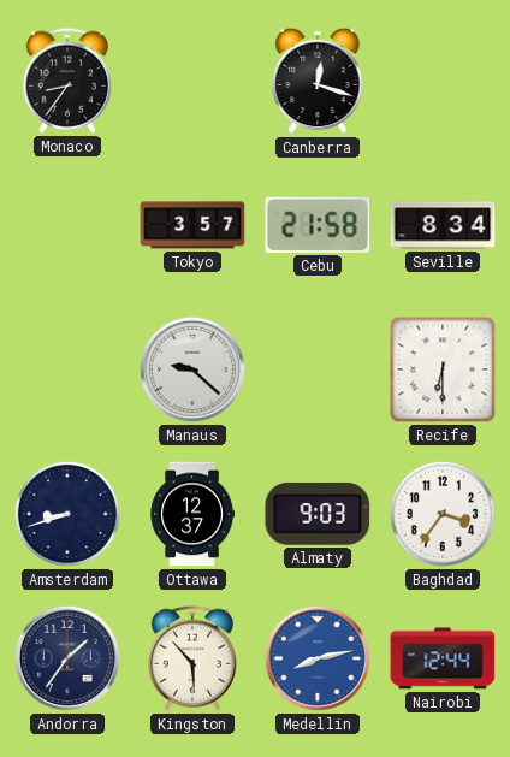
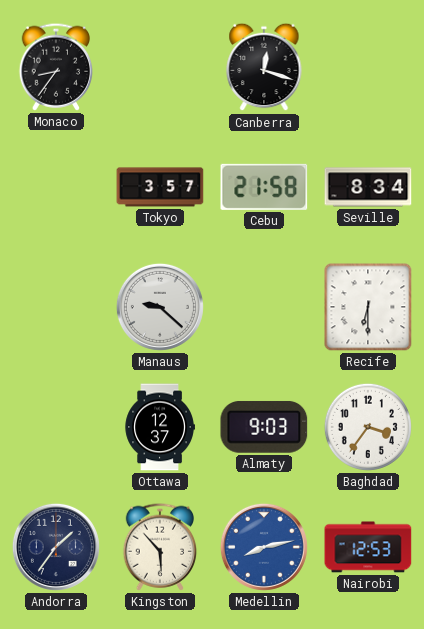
Amsterdam: 8:42 -> none
Nairobi: 12:44 -> 12:53
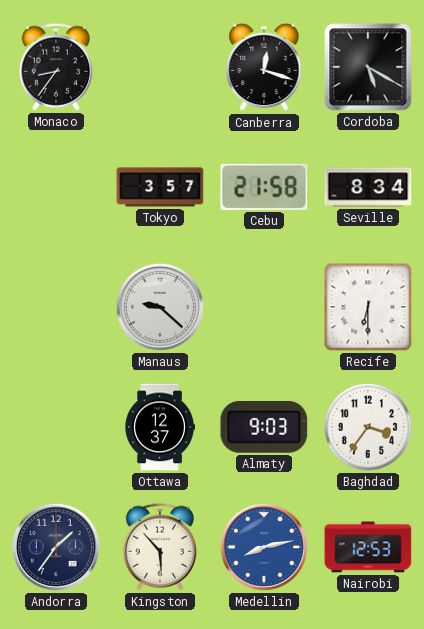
Cordoba: none -> 5:20
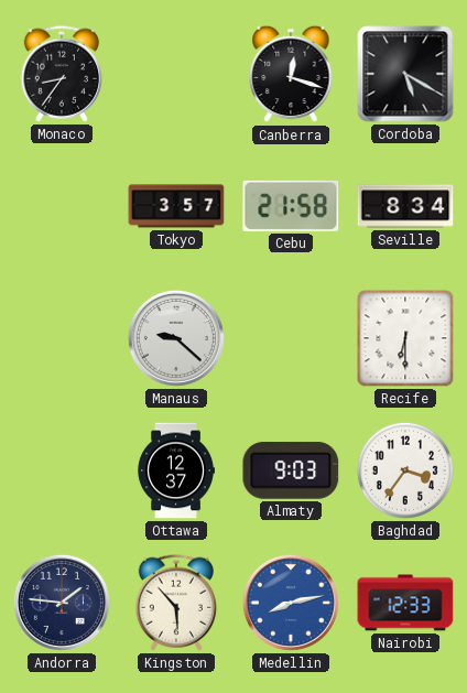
Andorra: 1:36 -> 1:46
Nairobi: 12:53 -> 12:33
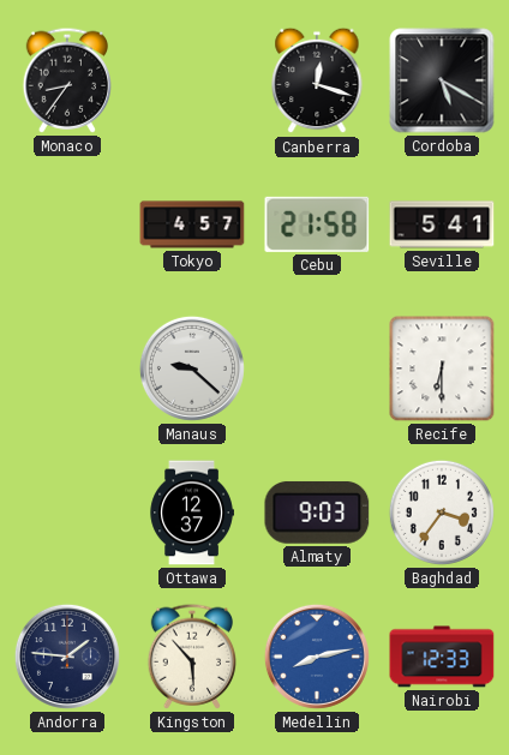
Tokyo: 3:57 -> 4:57
Seville: 8:34 -> 5:41
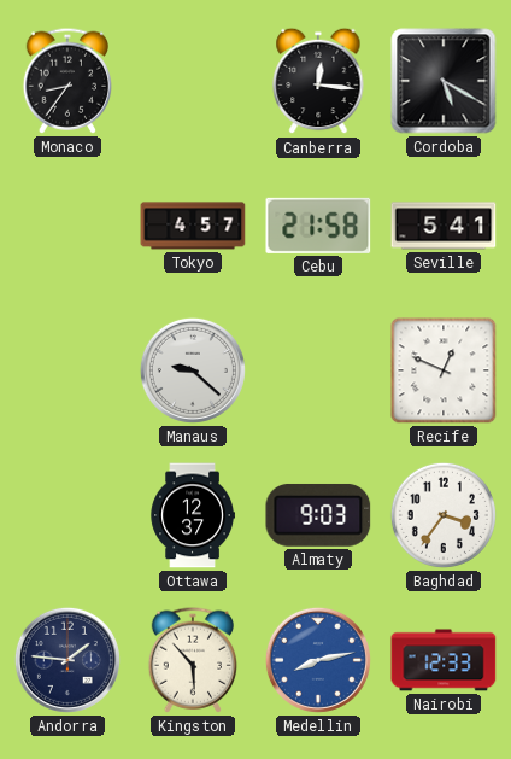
Canberra: 12:18 -> 12:16
Recife: 6:30 -> 12:49
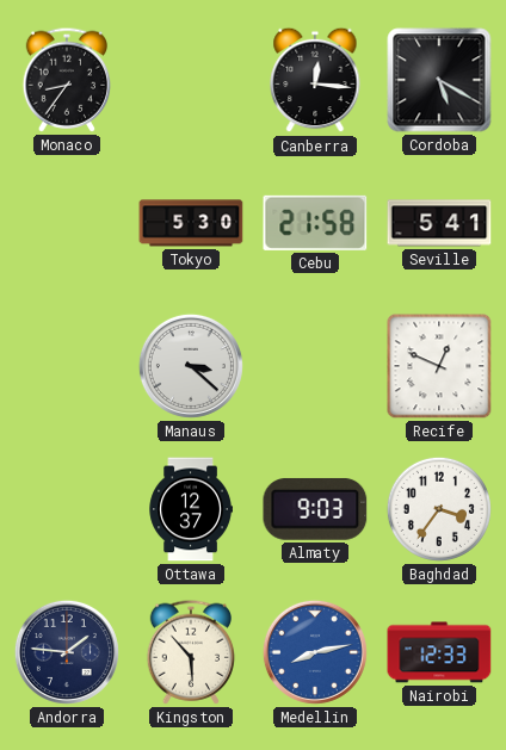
Tokyo: 4:57 -> 5:30
Manaus: 9:22 -> 3:22
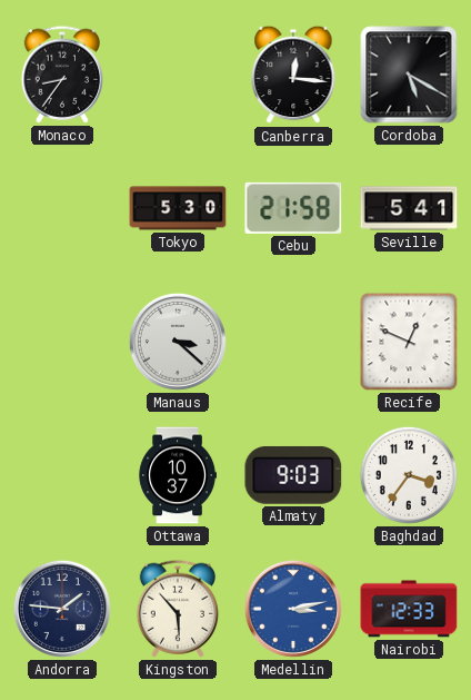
Ottawa: 12:37 -> 10:37
Medellin: 8:13 -> 3:13
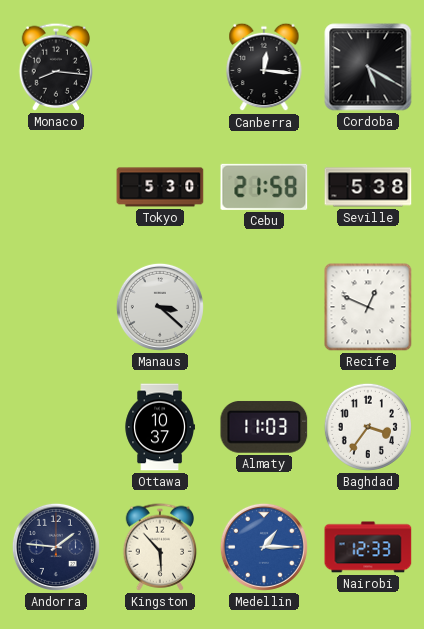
Monaco: 8:36 -> 8:16
Seville: 5:41 -> 5:38
Almaty: 9:03 -> 11:03
Medellin: 3:13 -> 1:15
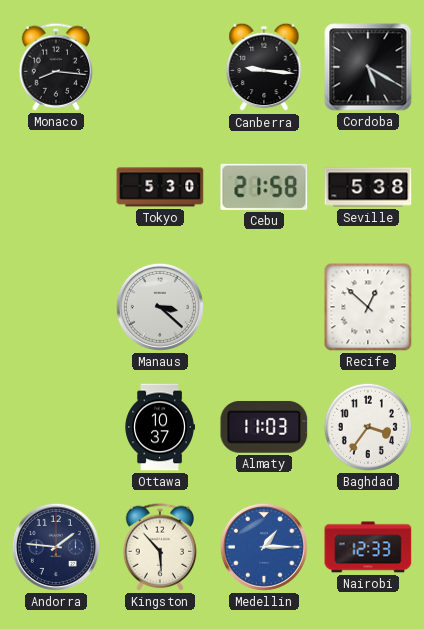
Canberra: 12:16 -> 9:16
Recife: 12:49 -> 12:52
